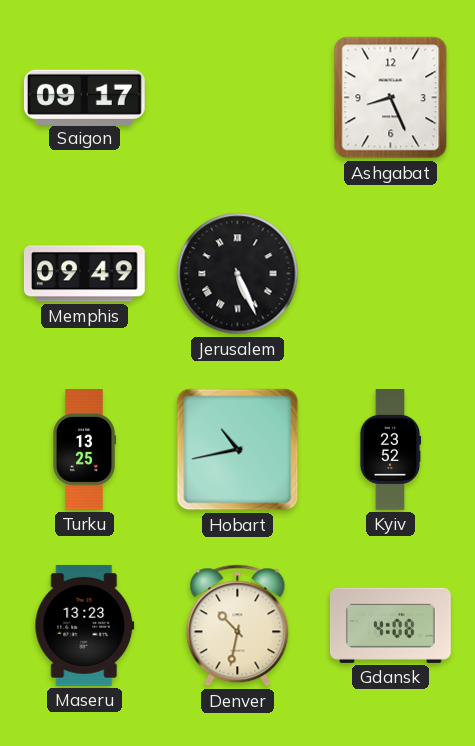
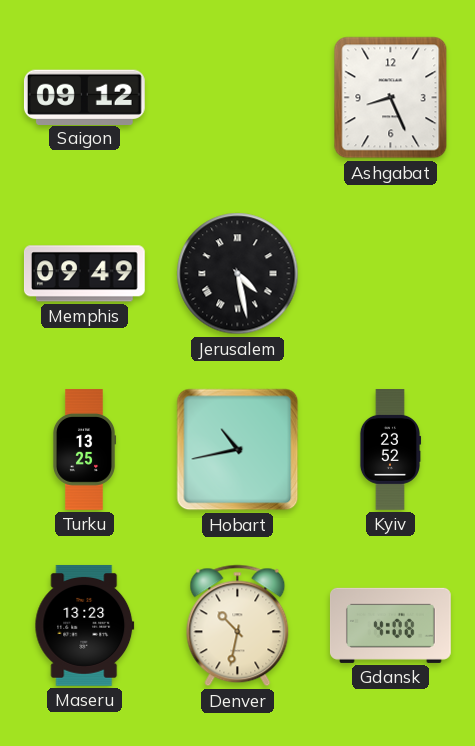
Saigon: 09:17 -> 09:12
Jerusalem: 5:26 -> 4:28
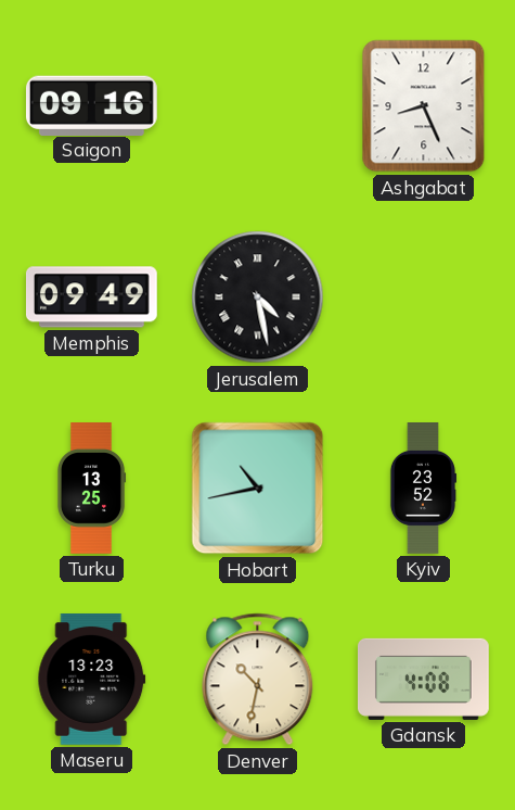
Saigon: 09:12 -> 09:16
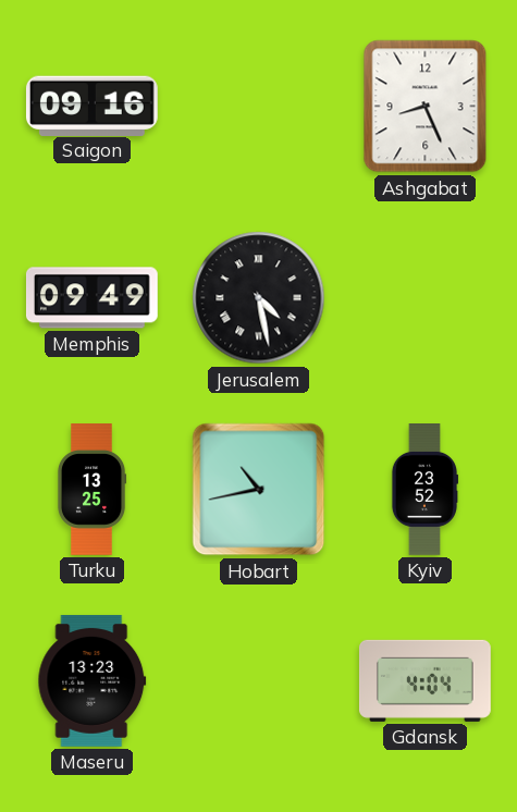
Denver: 10:32 -> none
Gdansk: 4:08 -> 4:04
